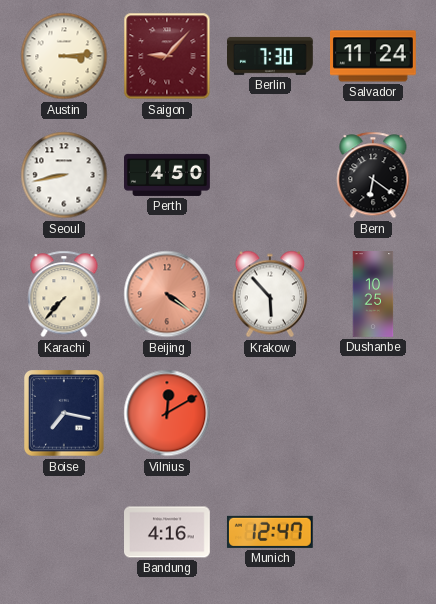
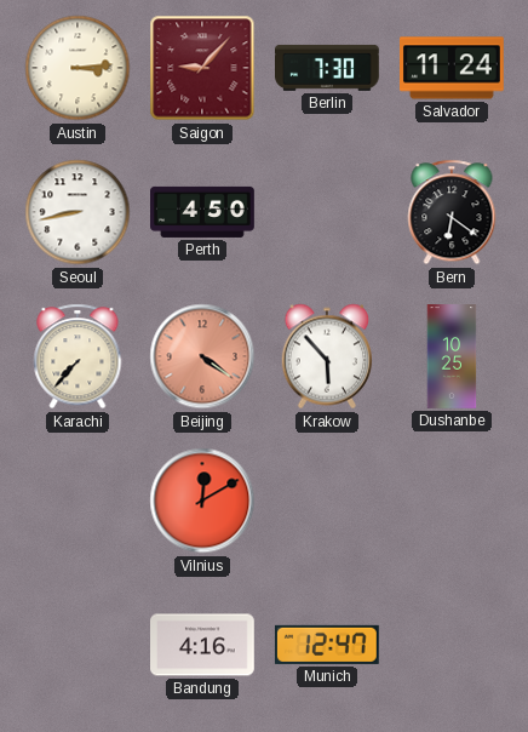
Boise: 7:17 -> none
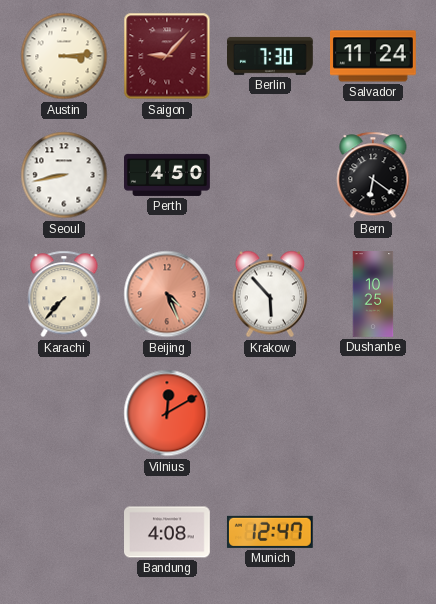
Beijing: 4:21 -> 4:26
Bandung: 4:16 -> 4:08
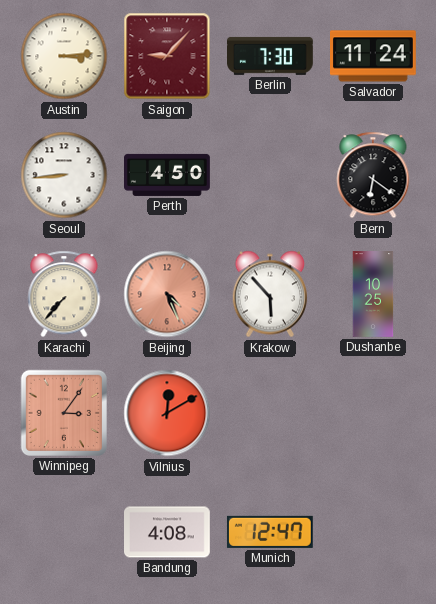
Seoul: 8:43 -> 8:44
Winnipeg: none -> 3:06
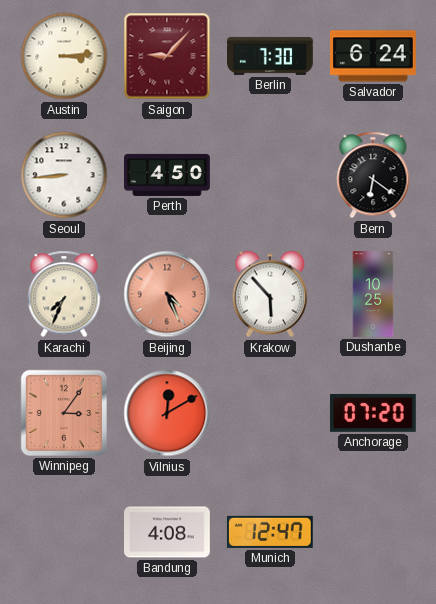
Salvador: 11:24 -> 6:24
Karachi: 7:37 -> 7:34
Anchorage: none -> 07:20
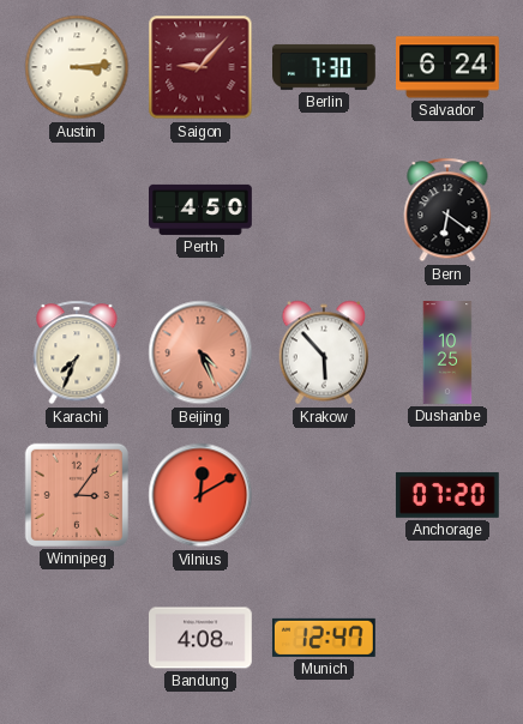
Seoul: 8:44 -> none
